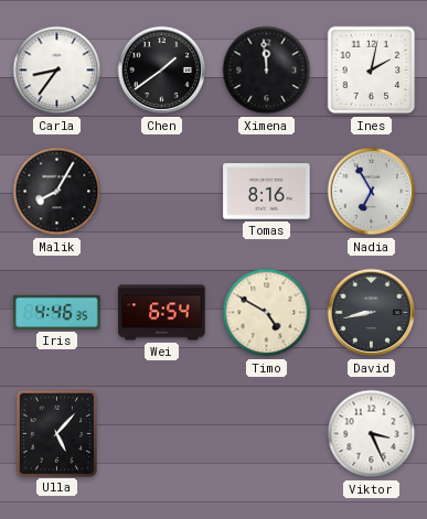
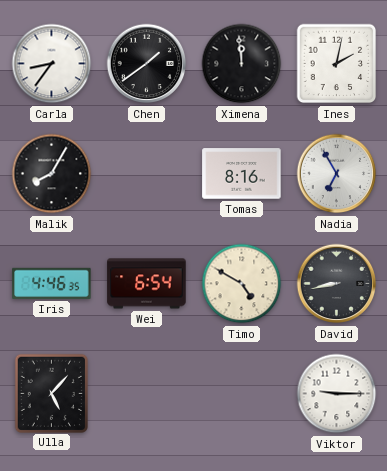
Viktor: 3:26 -> 9:15
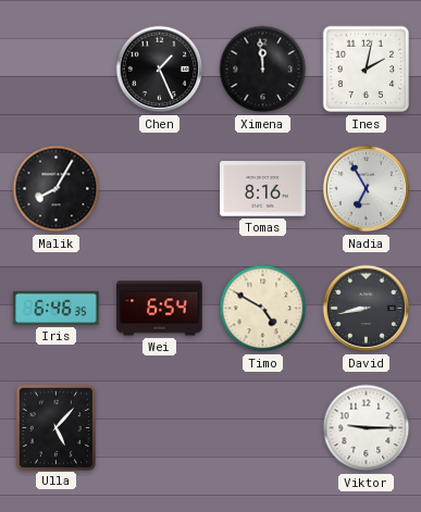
Carla: 8:36 -> none
Chen: 1:39 -> 1:26
Iris: 4:46 -> 6:46
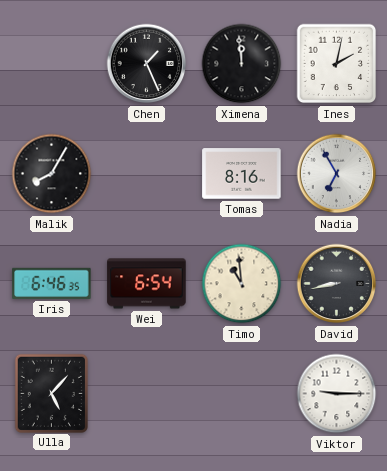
Timo: 4:50 -> 10:59
